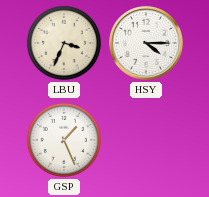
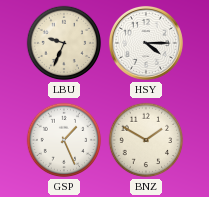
LBU: 3:34 -> 9:34
BNZ: none -> 1:50
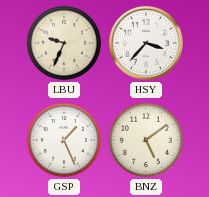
HSY: 4:15 -> 3:37
BNZ: 1:50 -> 5:09
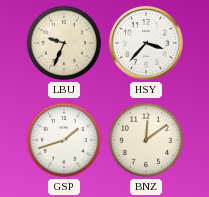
GSP: 1:26 -> 1:42
BNZ: 5:09 -> 12:09
